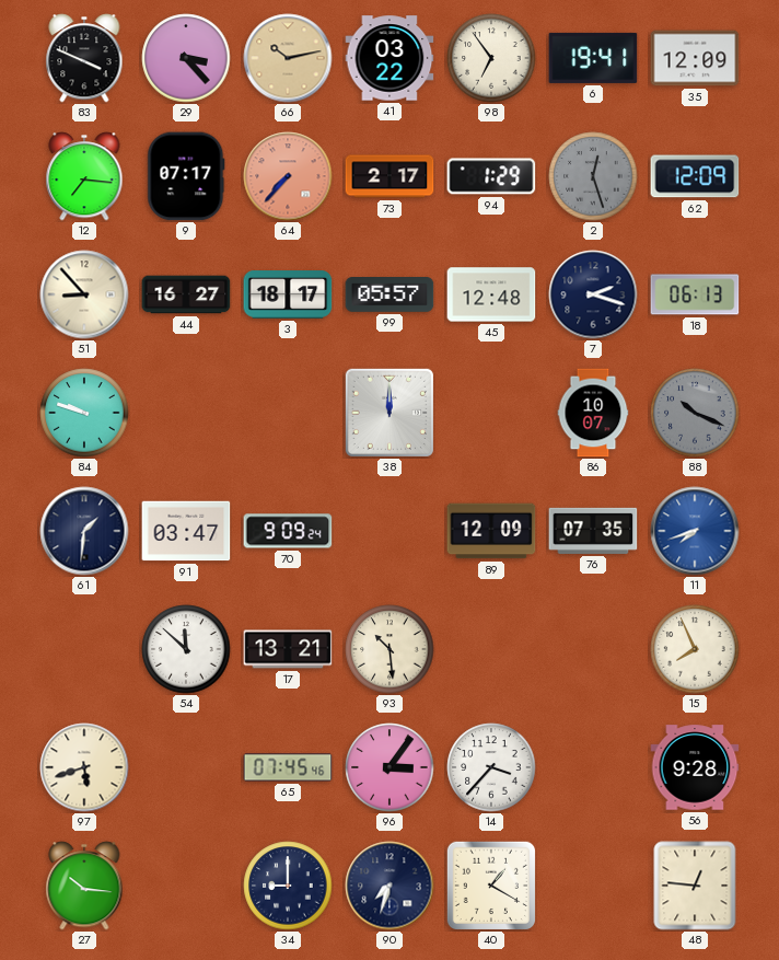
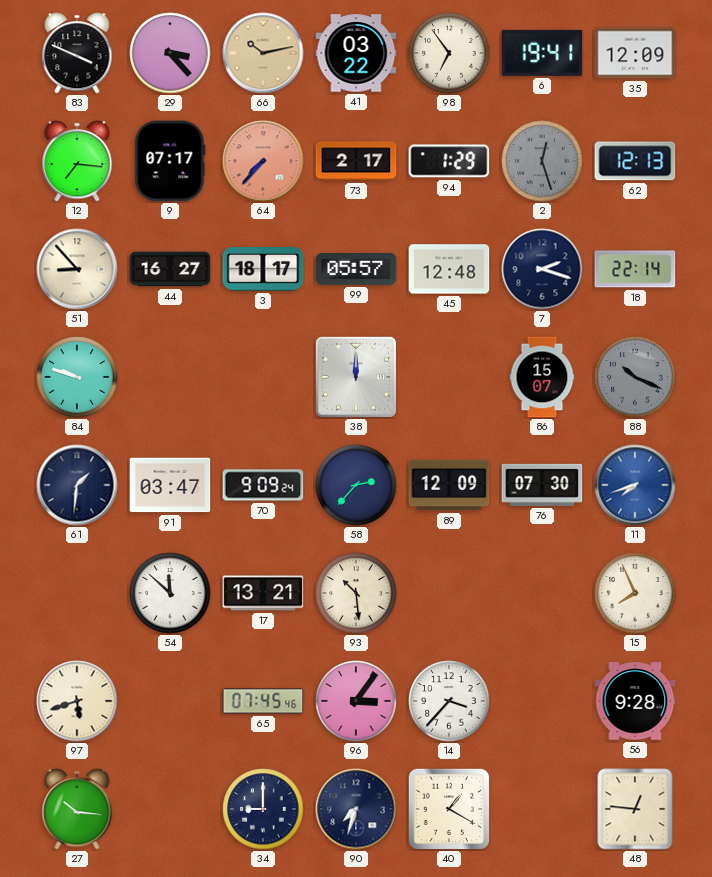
62: 12:09 -> 12:13
18: 06:13 -> 22:14
86: 10:07 -> 15:07
58: none -> 2:37
76: 07:35 -> 07:30
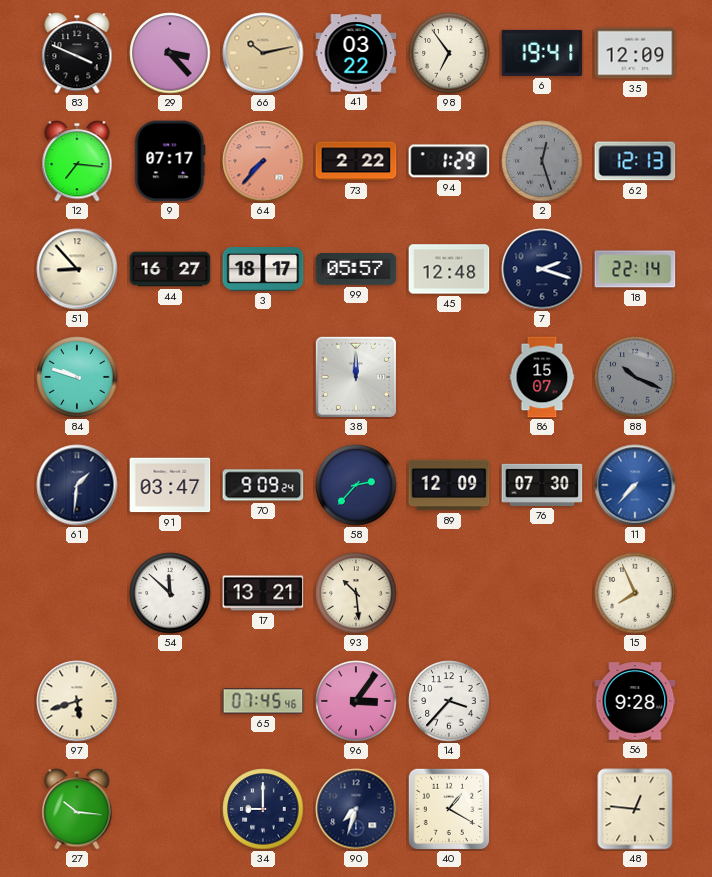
73: 2:17 -> 2:22
11: 7:42 -> 7:37
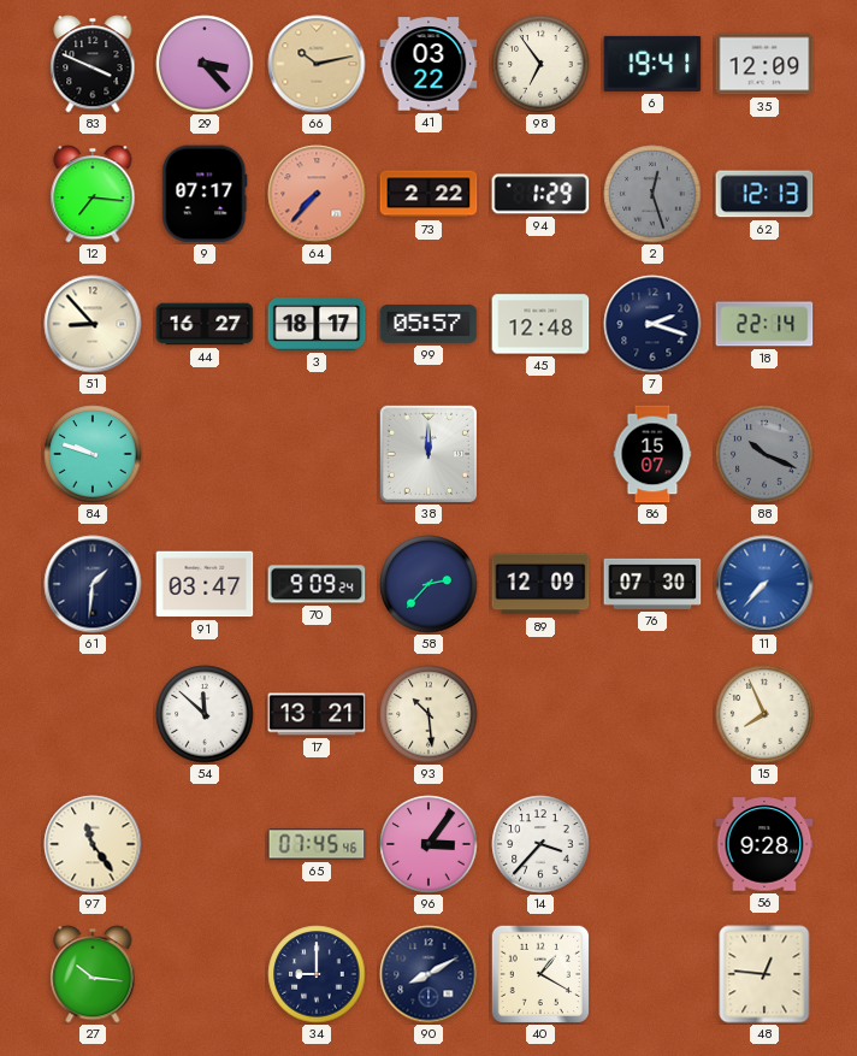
97: 5:42 -> 11:24
90: 7:33 -> 8:10
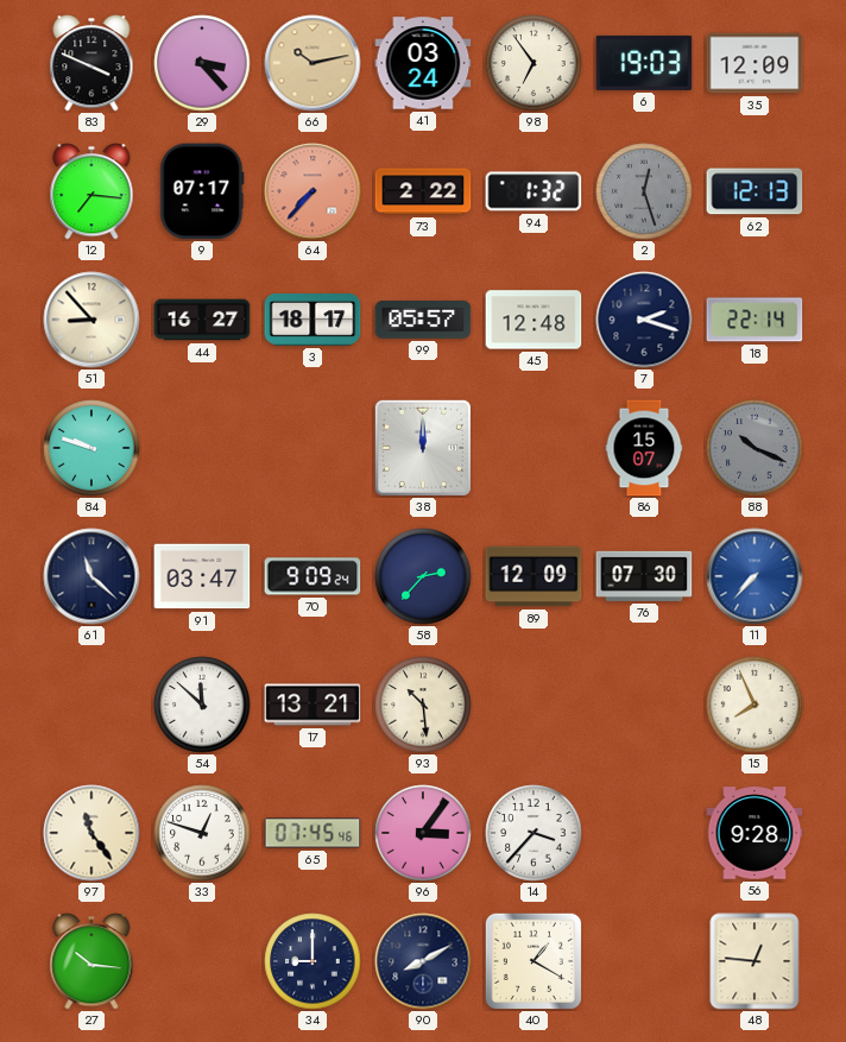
41: 03:22 -> 03:24
6: 19:41 -> 19:03
94: 1:29 -> 1:32
61: 1:31 -> 11:22
33: none -> 12:48
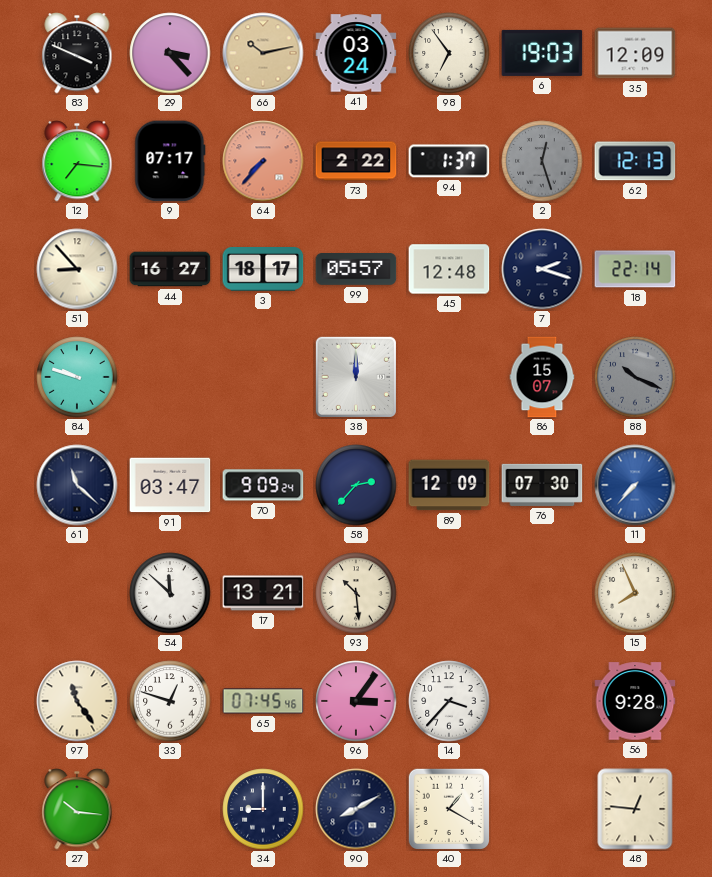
94: 1:32 -> 1:37
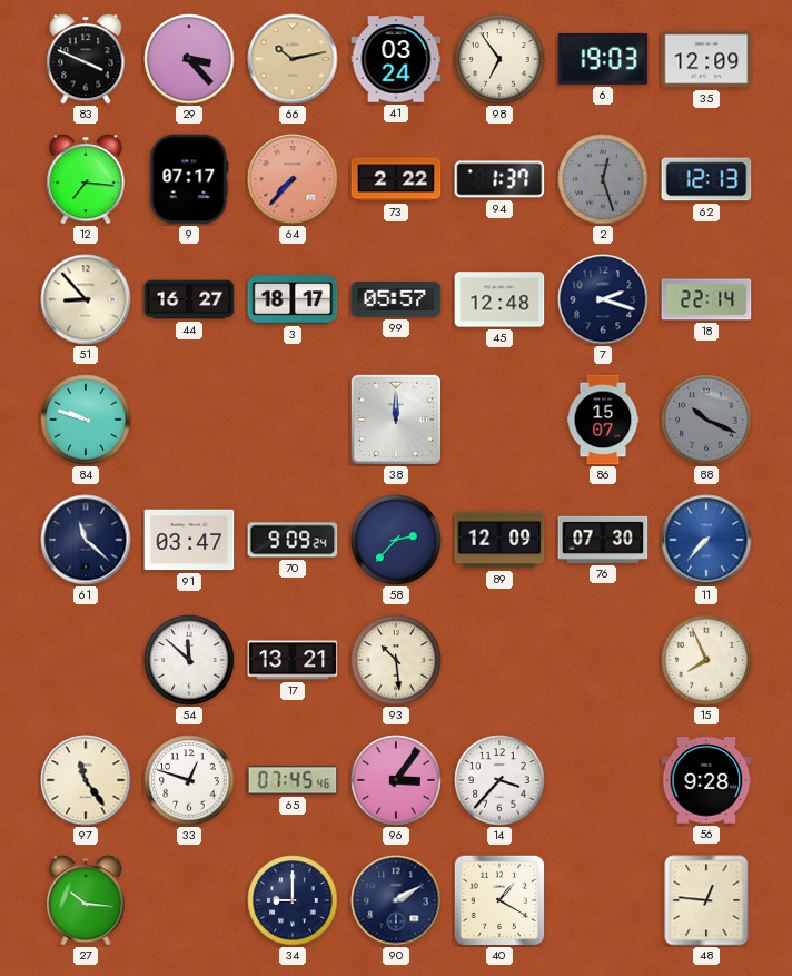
90: 8:10 -> 2:10
